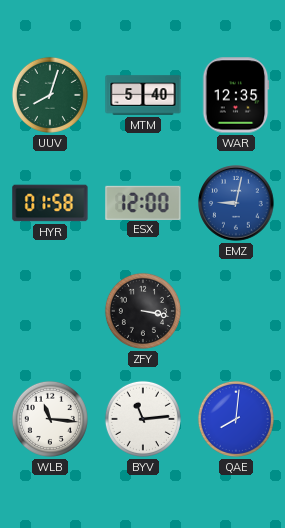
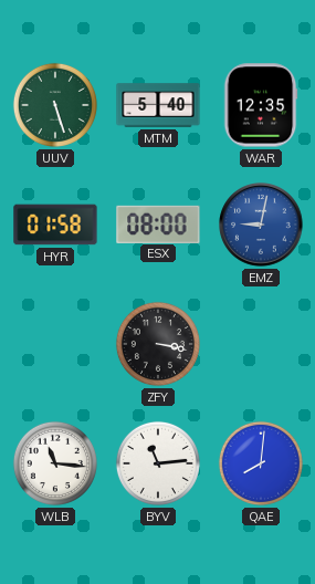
UUV: 8:03 -> 5:27
ESX: 12:00 -> 08:00
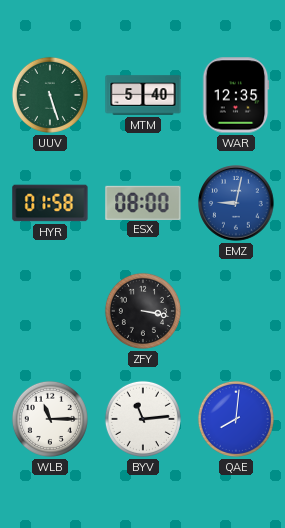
WLB: 11:16 -> 11:15
